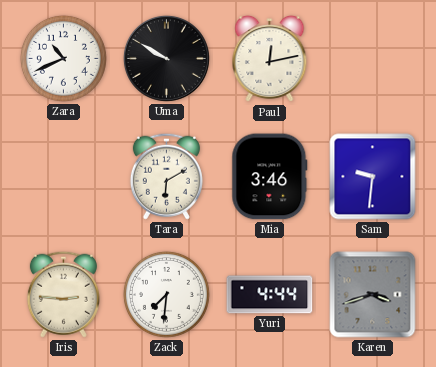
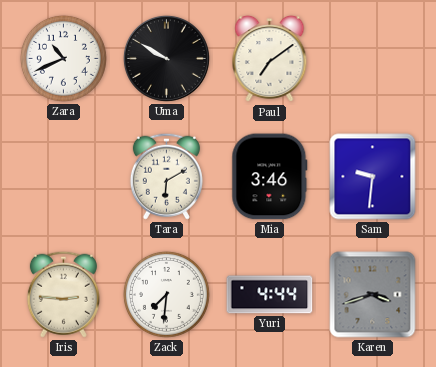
Paul: 12:13 -> 7:09
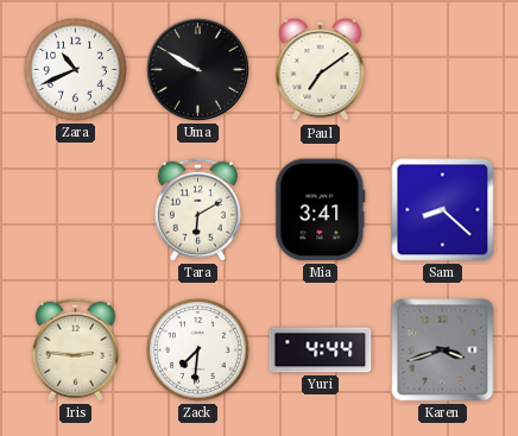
Mia: 3:46 -> 3:41
Sam: 9:31 -> 8:22
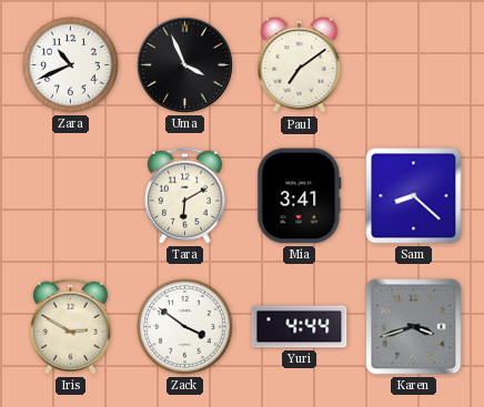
Uma: 9:50 -> 3:56
Iris: 2:46 -> 2:50
Zack: 7:31 -> 3:51
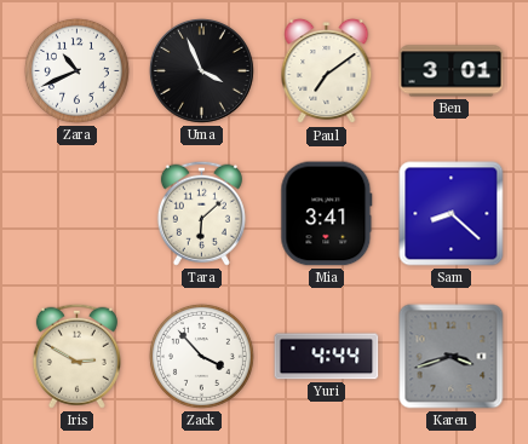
Ben: none -> 3:01
Tara: 6:10 -> 6:08
Zack: 3:51 -> 3:53
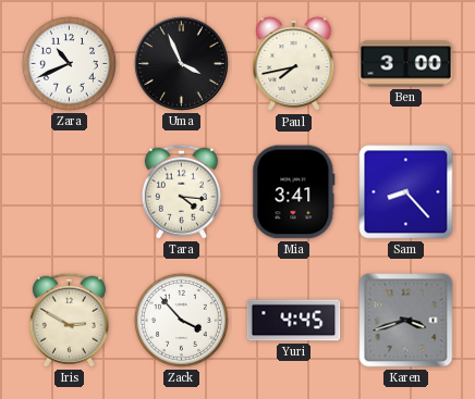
Paul: 7:09 -> 7:43
Ben: 3:01 -> 3:00
Tara: 6:08 -> 4:16
Sam: 8:22 -> 8:23
Yuri: 4:44 -> 4:45
